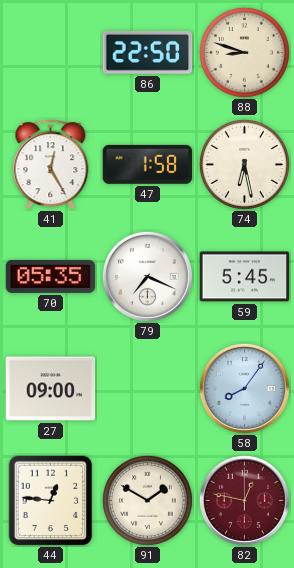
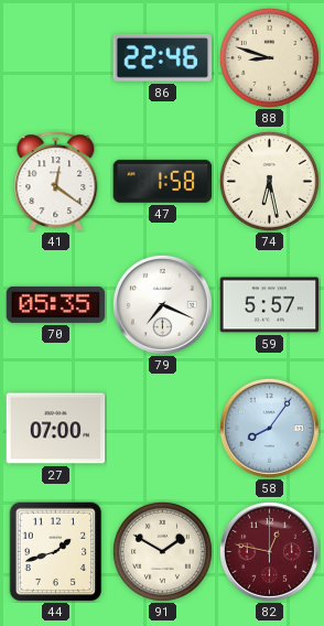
86: 22:50 -> 22:46
41: 12:25 -> 12:21
59: 5:45 -> 5:57
27: 09:00 -> 07:00
44: 12:46 -> 1:42
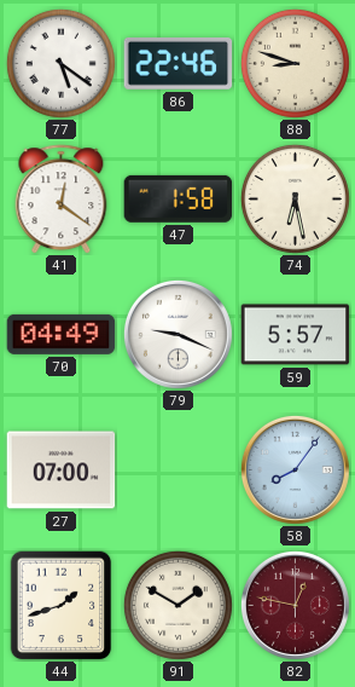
77: none -> 5:21
70: 05:35 -> 04:49
79: 7:19 -> 9:19
